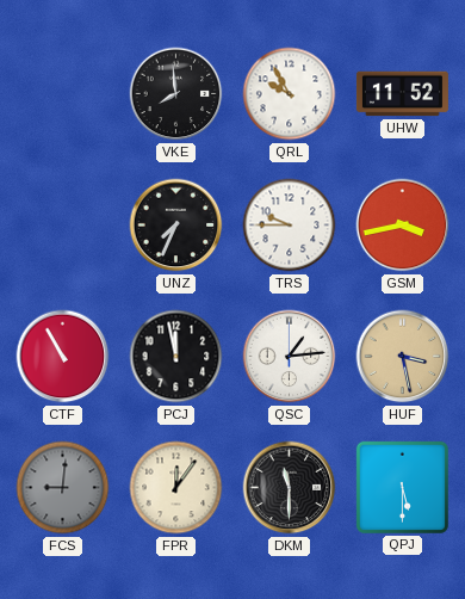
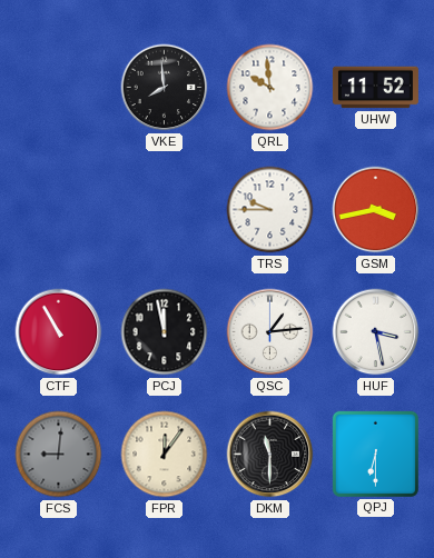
QRL: 9:55 -> 9:59
UNZ: 7:34 -> none
HUF dial: champagne -> white
QPJ: 5:30 -> 6:30
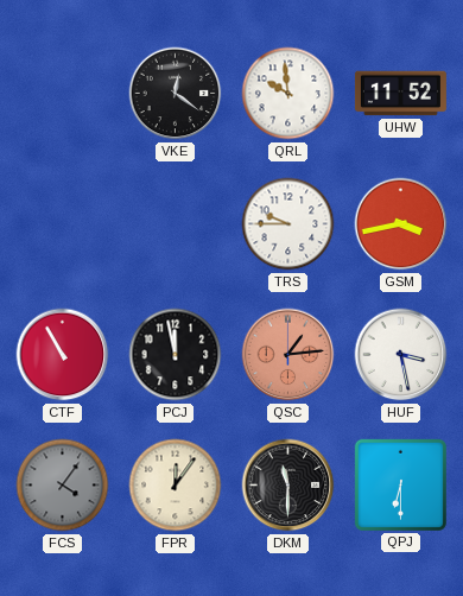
VKE: 7:59 -> 12:21
QSC dial: white -> salmon
FCS: 9:01 -> 4:06
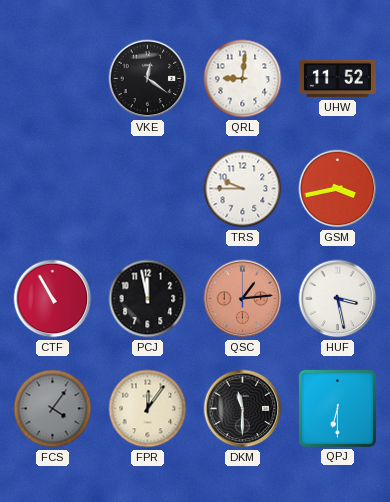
QRL: 9:59 -> 9:01
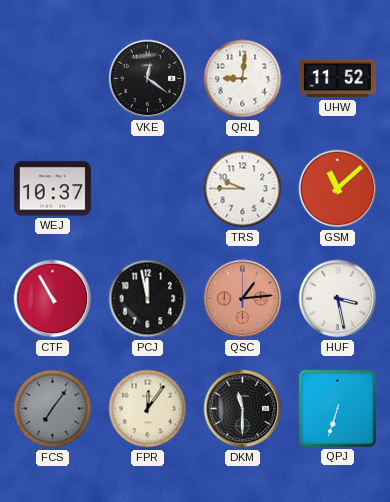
WEJ: none -> 10:37
GSM: 3:43 -> 11:08
FCS: 4:06 -> 7:06
QPJ: 6:30 -> 6:33
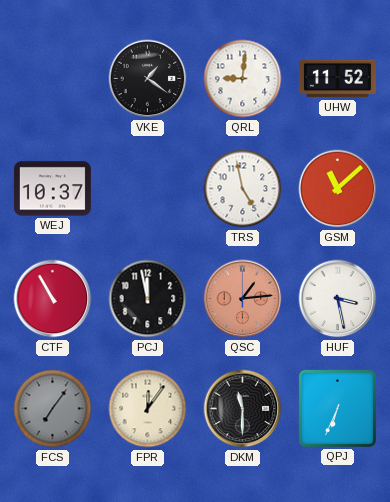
VKE: 12:21 -> 1:21
TRS: 9:45 -> 4:58
QPJ: 6:33 -> 6:34
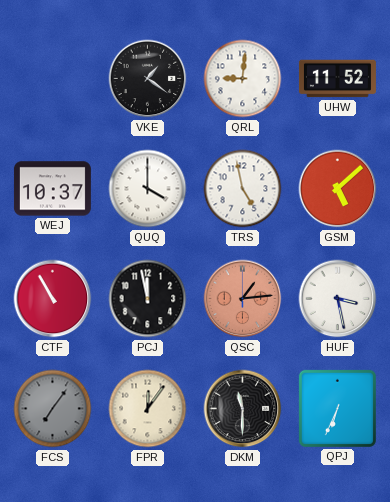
QUQ: none -> 4:00
GSM: 11:08 -> 5:08
